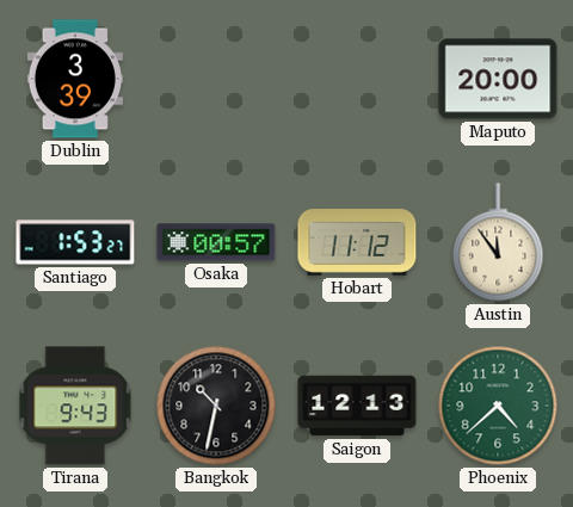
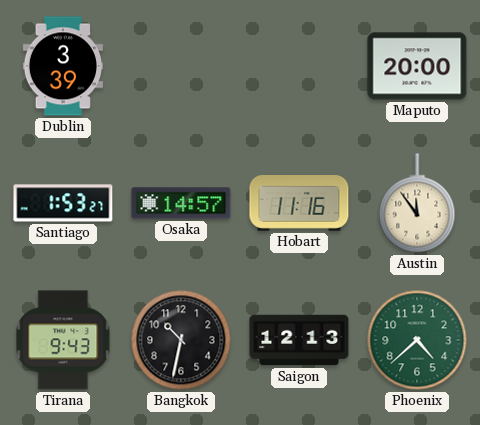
Osaka: 00:57 -> 14:57
Hobart: 11:12 -> 11:16
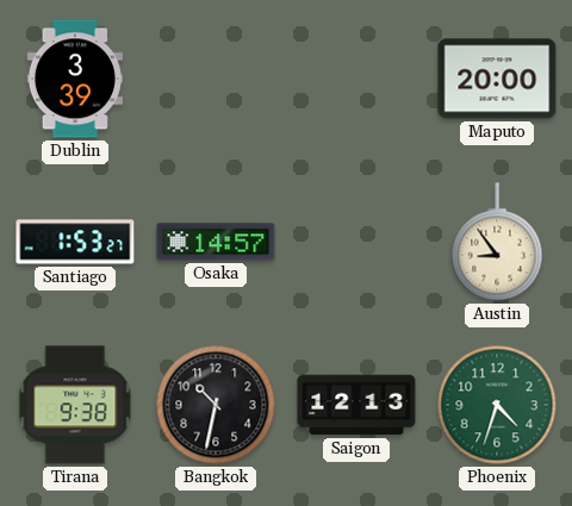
Hobart: 11:16 -> none
Austin: 11:54 -> 8:54
Tirana: 9:43 -> 9:38
Phoenix: 4:38 -> 4:33
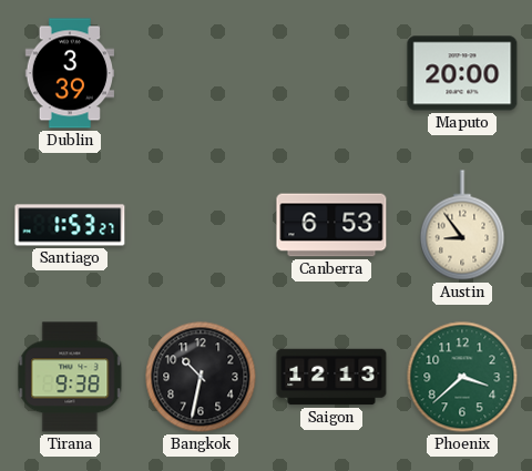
Osaka: 14:57 -> none
Canberra: none -> 6:53
Phoenix: 4:33 -> 3:38
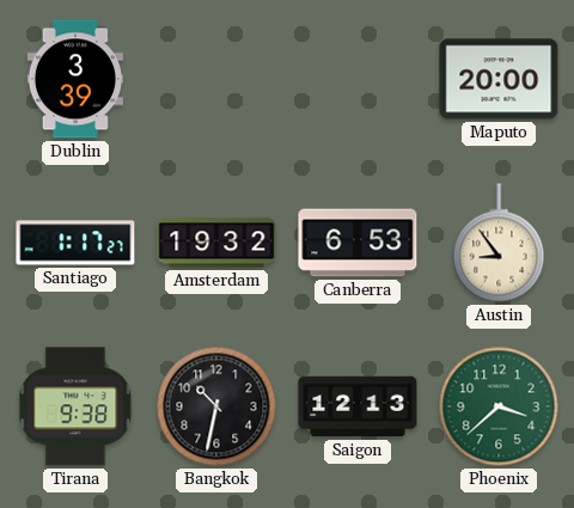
Santiago: 1:53 -> 1:17
Amsterdam: none -> 19:32
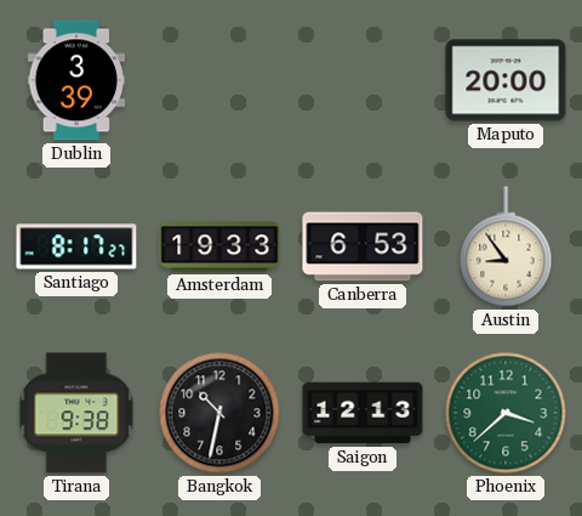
Santiago: 1:17 -> 8:17
Amsterdam: 19:32 -> 19:33
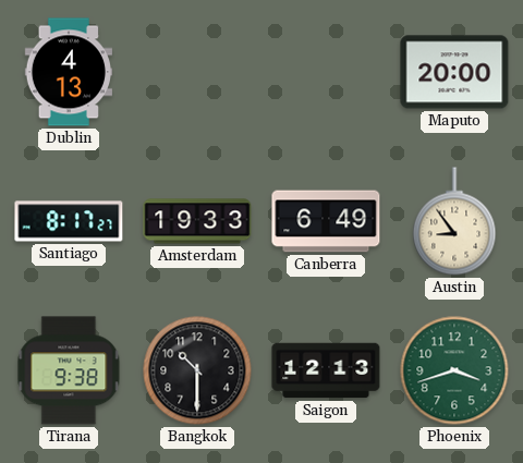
Dublin: 3:39 -> 4:13
Canberra: 6:53 -> 6:49
Bangkok: 10:32 -> 10:30
Phoenix: 3:38 -> 3:42
